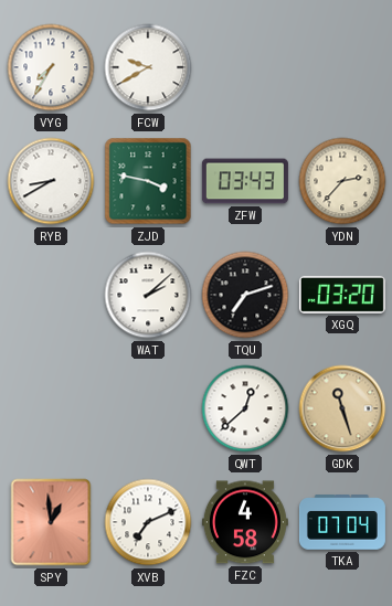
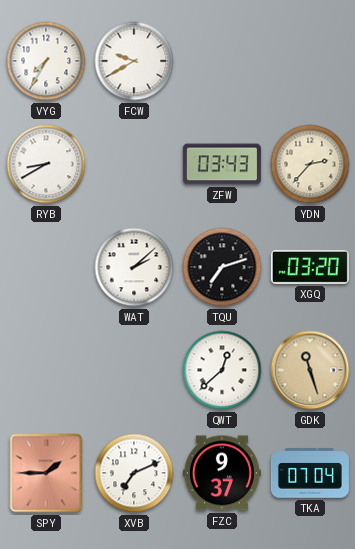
ZJD: 3:47 -> none
SPY: 12:59 -> 1:45
FZC: 4:58 -> 9:37
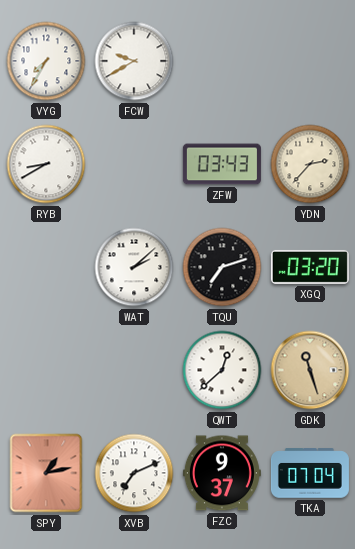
SPY: 1:45 -> 1:13
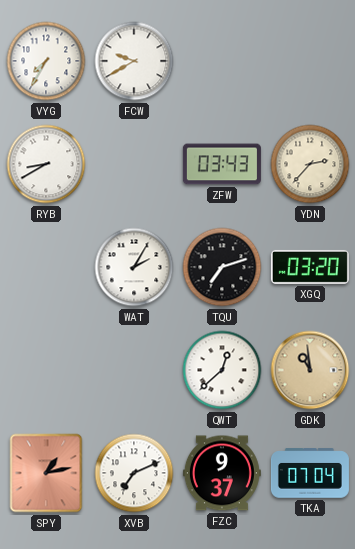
WAT: 2:08 -> 2:05
GDK: 11:27 -> 10:59
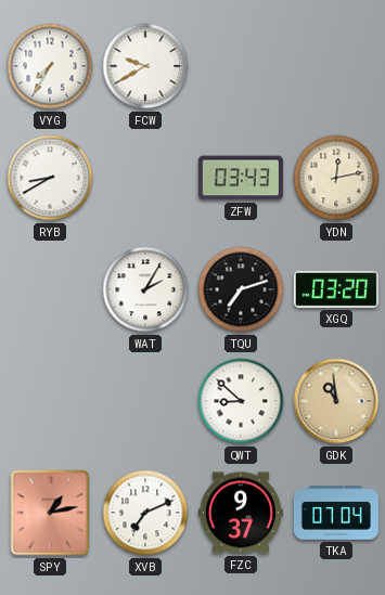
YDN: 2:37 -> 12:13
QWT: 12:38 -> 8:52
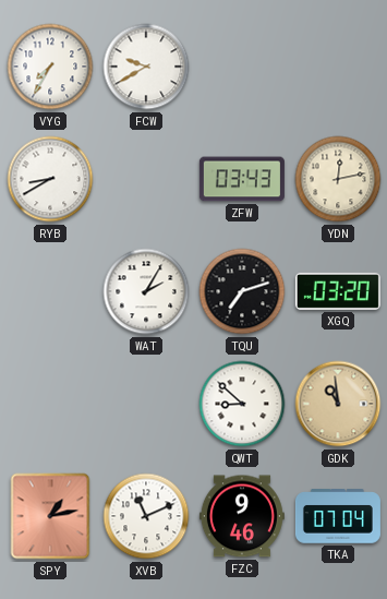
XVB: 7:11 -> 11:11
FZC: 9:37 -> 9:46
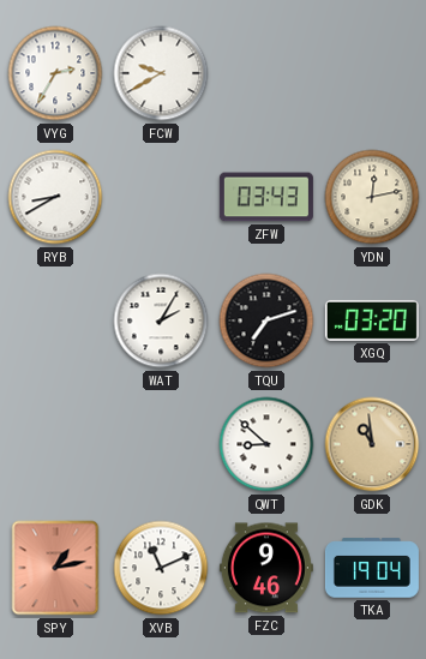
VYG: 7:35 -> 2:35
TKA: 07:04 -> 19:04
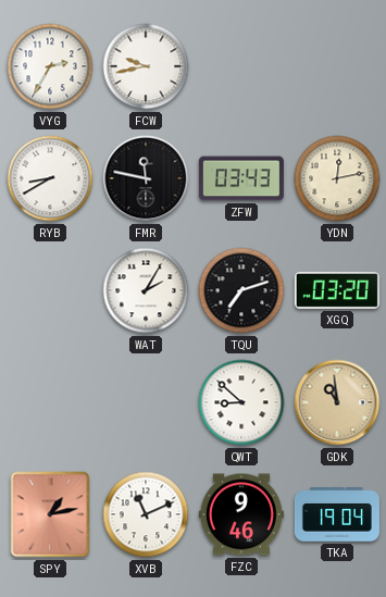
FCW: 9:40 -> 9:43
FMR: none -> 11:47
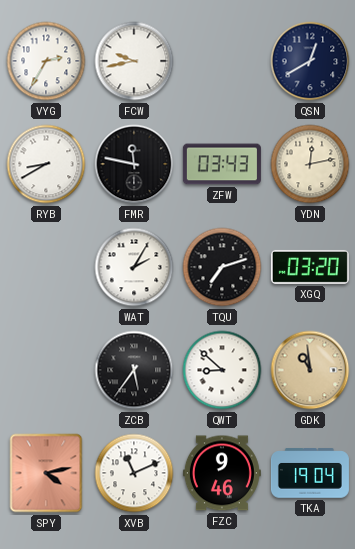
QSN: none -> 12:40
ZCB: none -> 5:36
SPY: 1:13 -> 4:13
